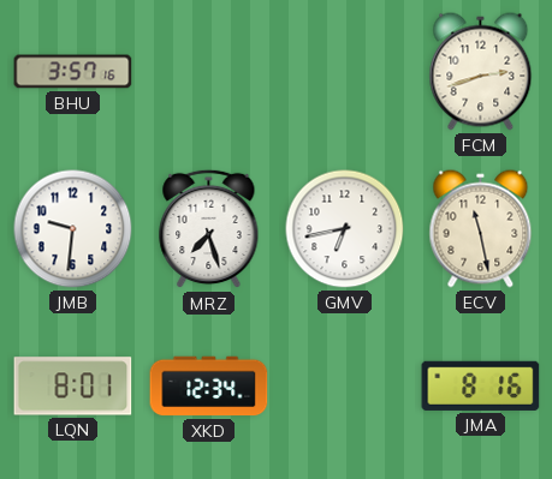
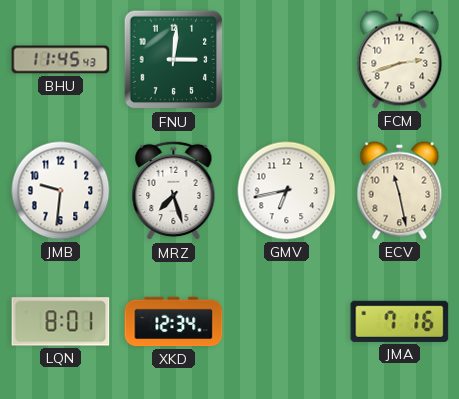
BHU: 3:57 -> 11:45
FNU: none -> 3:01
JMA: 8:16 -> 7:16
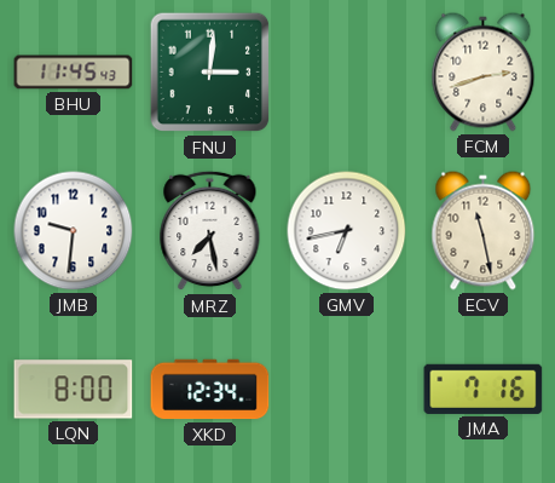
MRZ: 7:27 -> 7:28
LQN: 8:01 -> 8:00
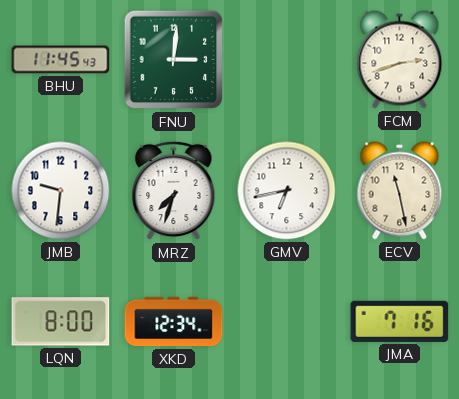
MRZ: 7:28 -> 7:33
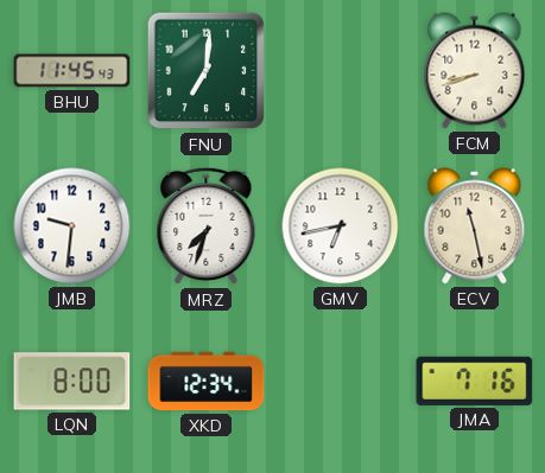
FNU: 3:01 -> 7:01
FCM: 2:42 -> 8:42
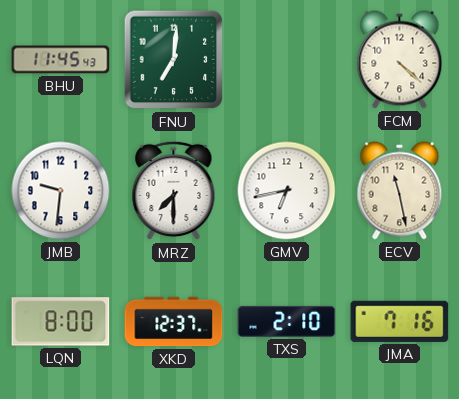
FCM: 8:42 -> 4:22
MRZ: 7:33 -> 7:30
XKD: 12:34 -> 12:37
TXS: none -> 2:10
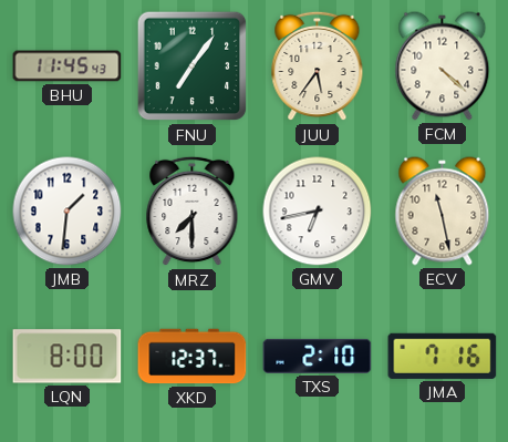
FNU: 7:01 -> 7:06
JUU: none -> 5:36
JMB: 9:31 -> 1:31
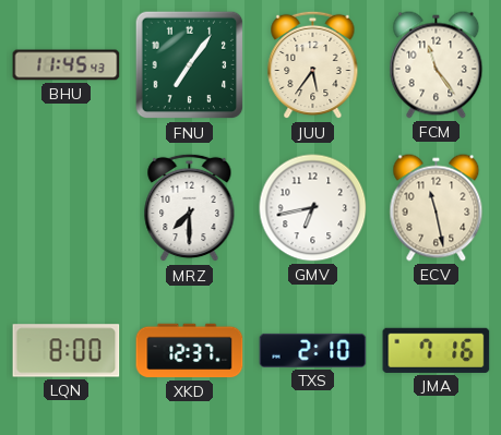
FCM: 4:22 -> 11:24
JMB: 1:31 -> none
